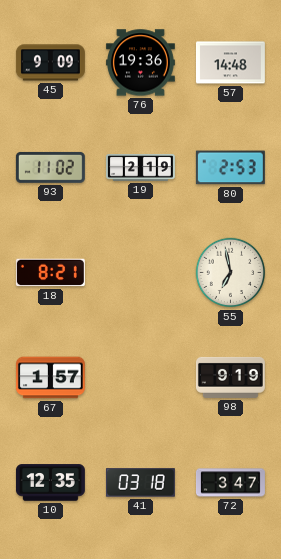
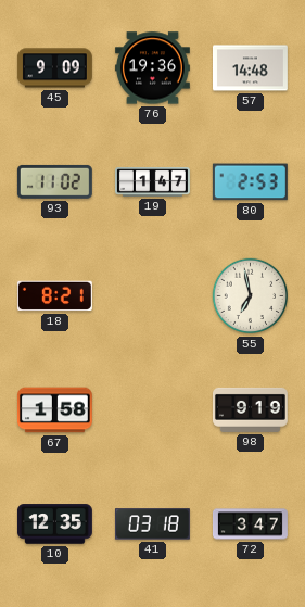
19: 2:19 -> 1:47
67: 1:57 -> 1:58
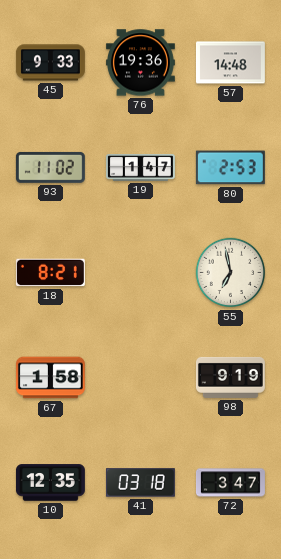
45: 9:09 -> 9:33
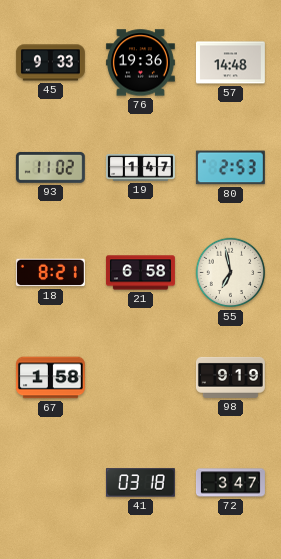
21: none -> 6:58
10: 12:35 -> none
